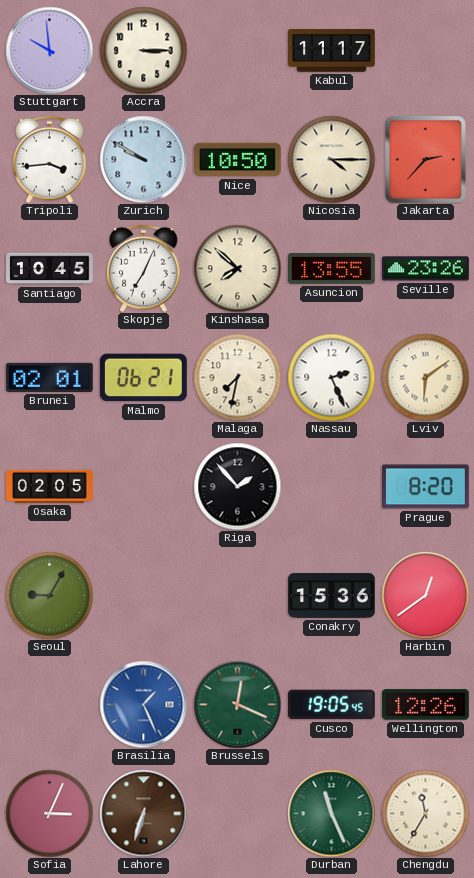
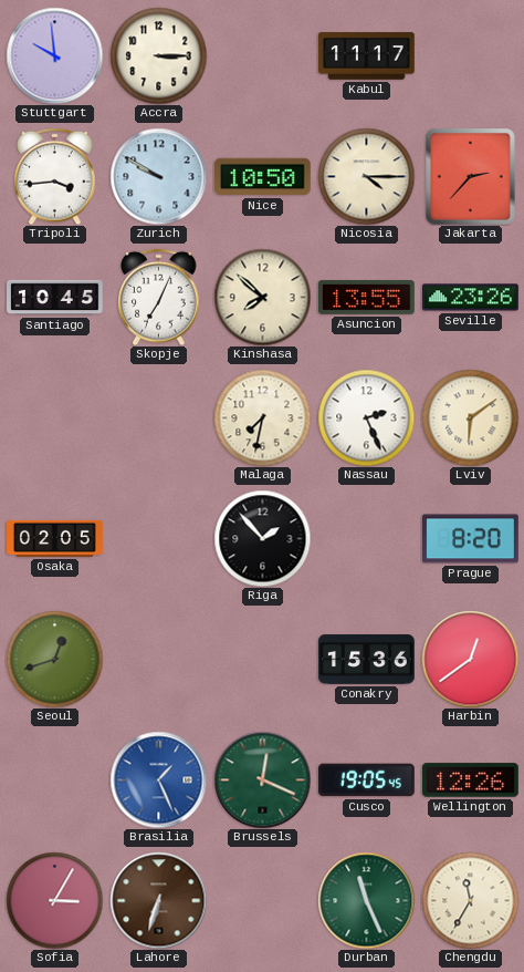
Brunei: 02:01 -> none
Malmo: 06:21 -> none
Seoul: 9:05 -> 12:42
Sofia: 3:04 -> 3:05
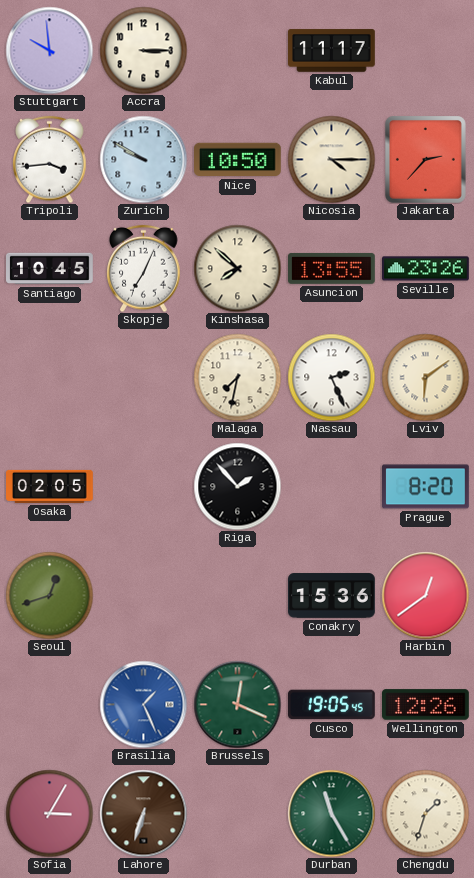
Durban: 11:26 -> 11:25
Chengdu: 11:35 -> 1:33
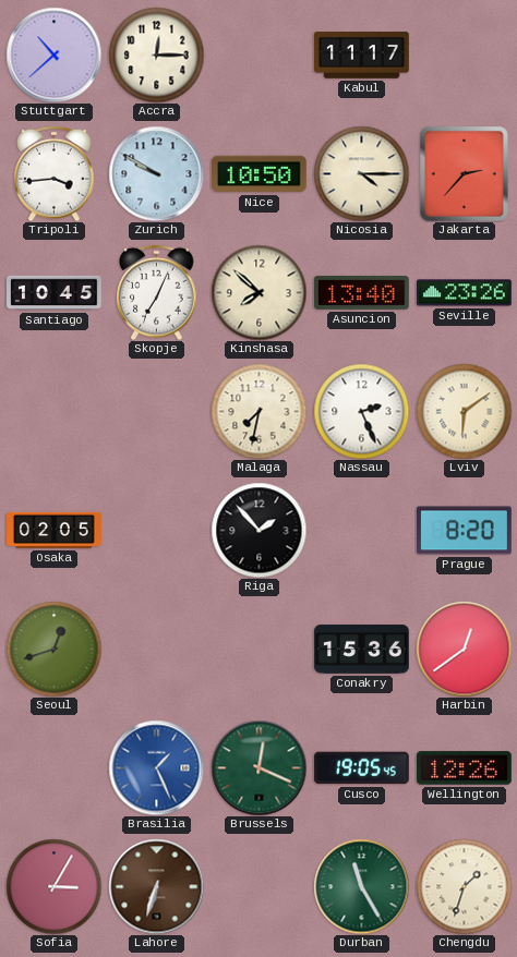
Stuttgart: 9:59 -> 10:38
Accra: 3:15 -> 12:15
Asuncion: 13:55 -> 13:40
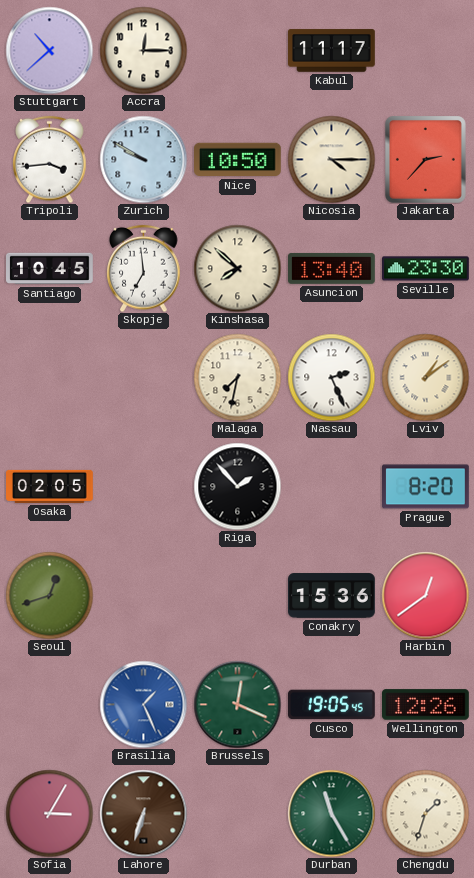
Skopje: 7:04 -> 6:59
Seville: 23:26 -> 23:30
Lviv: 6:09 -> 1:09
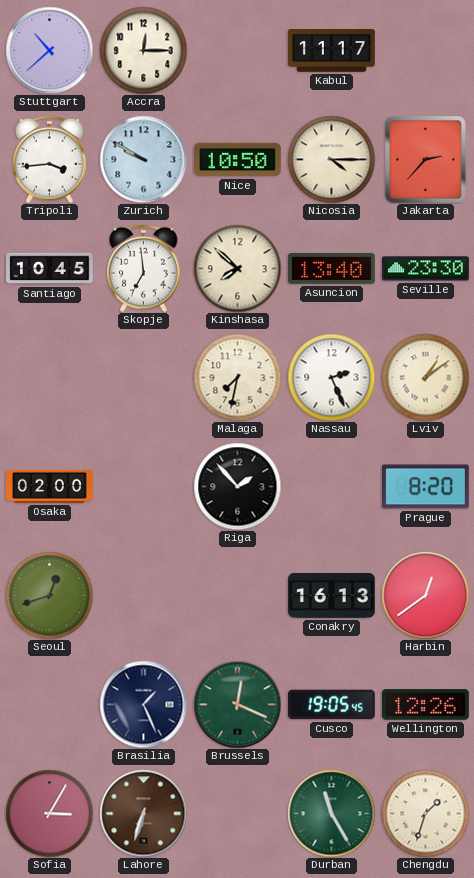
Osaka: 02:05 -> 02:00
Conakry: 15:36 -> 16:13
Brasilia dial: blue -> navy
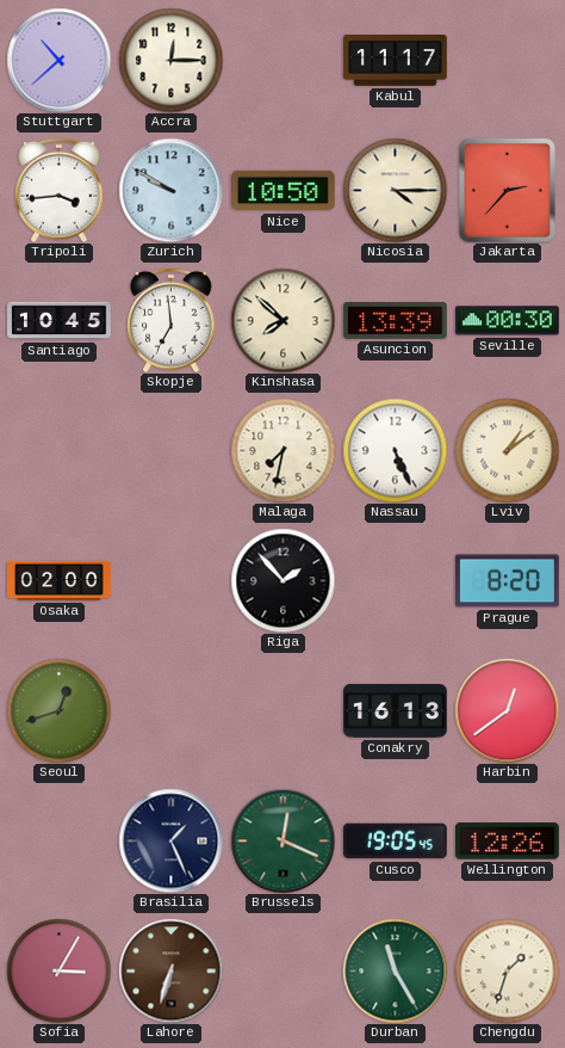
Asuncion: 13:40 -> 13:39
Seville: 23:30 -> 00:30
Nassau: 2:26 -> 5:26
